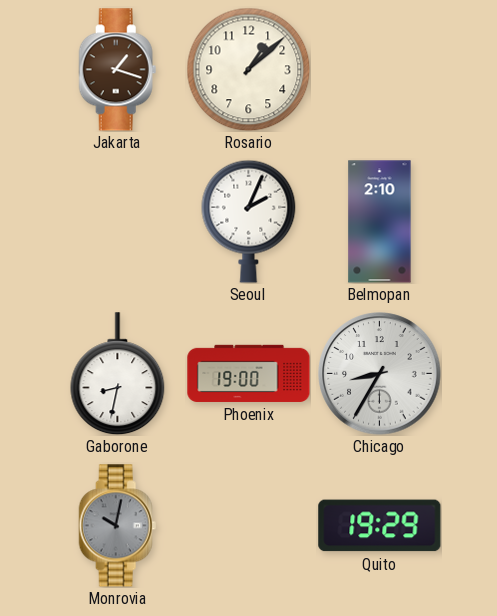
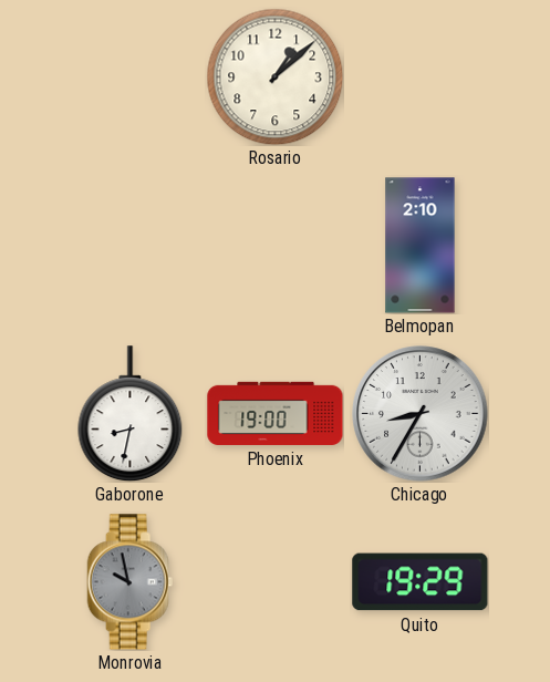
Jakarta: 1:18 -> none
Seoul: 2:04 -> none
Monrovia: 10:02 -> 9:58
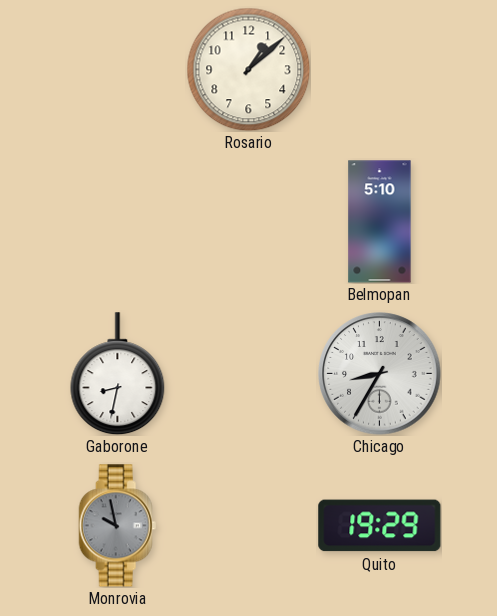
Belmopan: 2:10 -> 5:10
Phoenix: 19:00 -> none
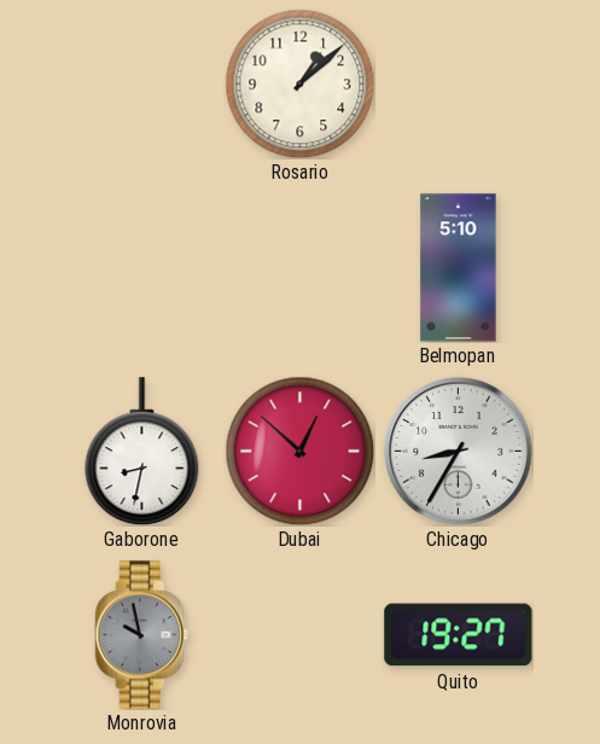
Dubai: none -> 12:52
Quito: 19:29 -> 19:27
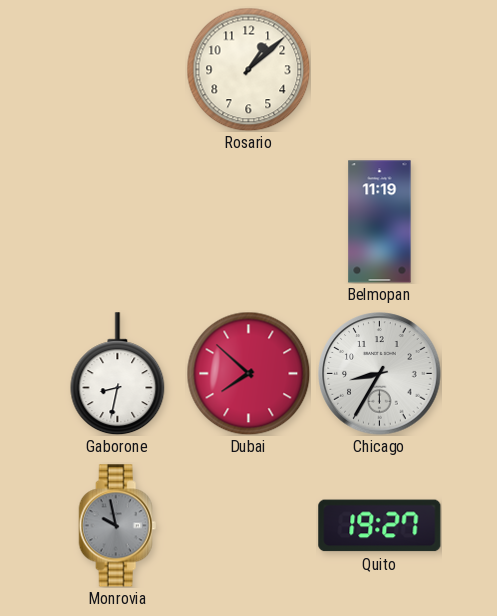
Belmopan: 5:10 -> 11:19
Dubai: 12:52 -> 7:52
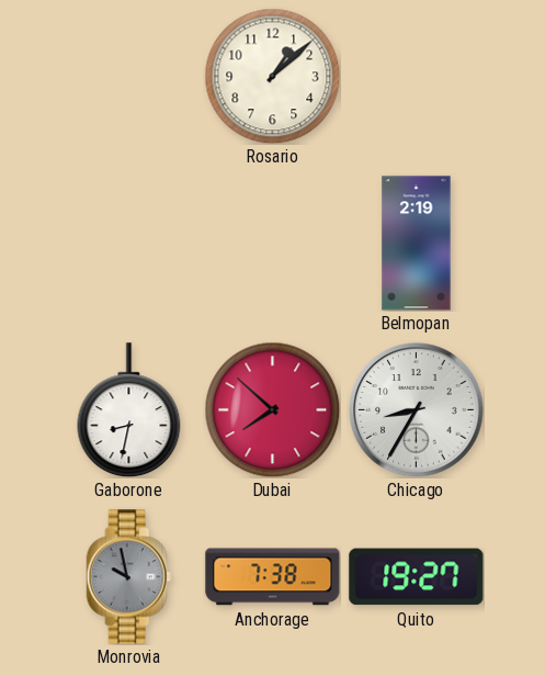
Belmopan: 11:19 -> 2:19
Anchorage: none -> 7:38
